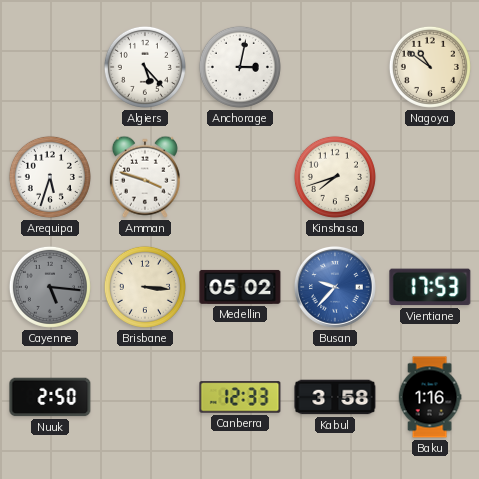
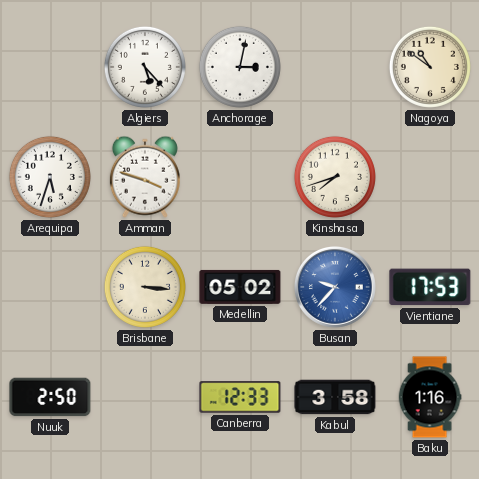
Cayenne: 5:16 -> none
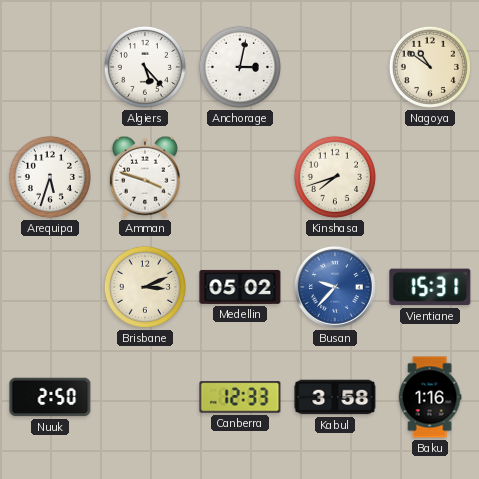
Brisbane: 3:16 -> 3:11
Vientiane: 17:53 -> 15:31
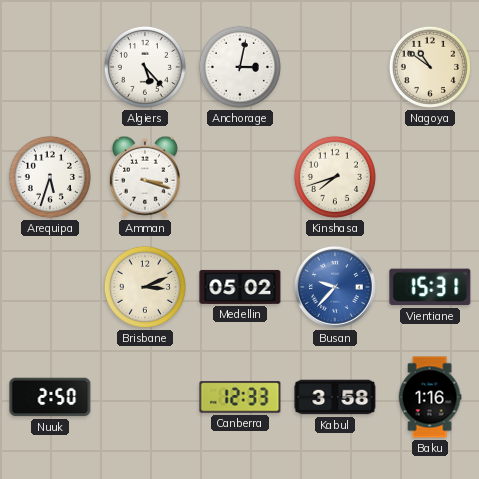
Amman: 3:48 -> 3:18
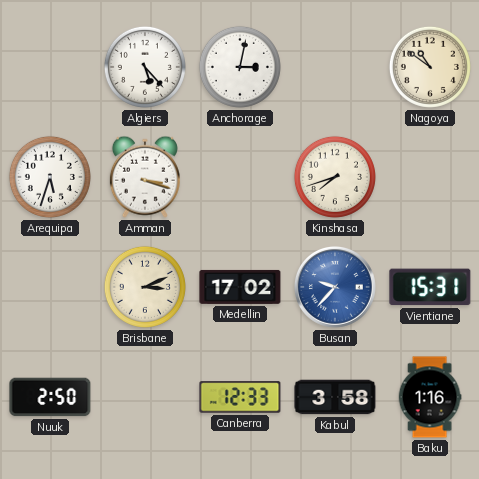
Medellin: 05:02 -> 17:02
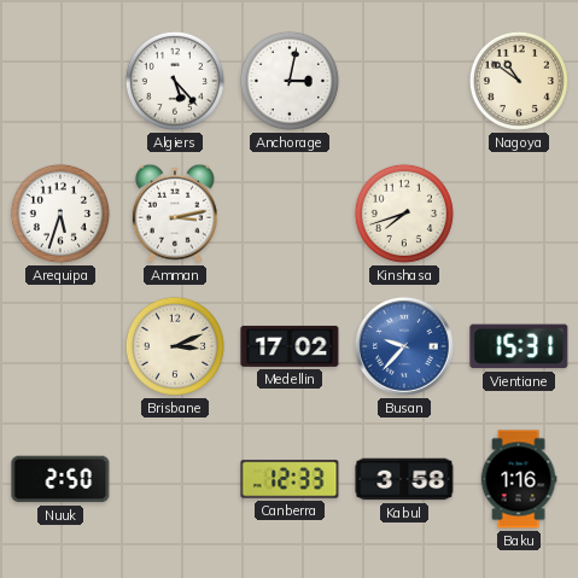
Amman: 3:18 -> 3:13
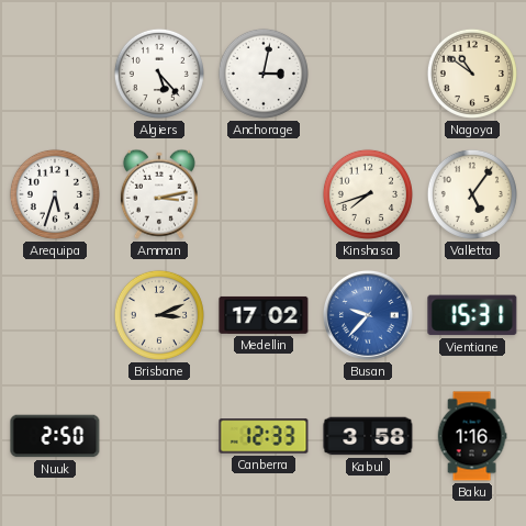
Valletta: none -> 5:06
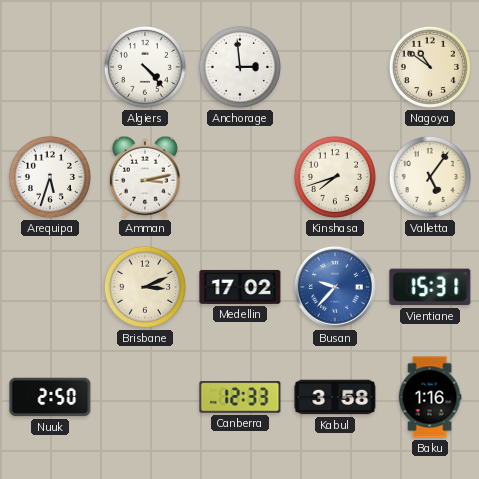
Algiers: 5:23 -> 4:23
Anchorage: 3:02 -> 2:59
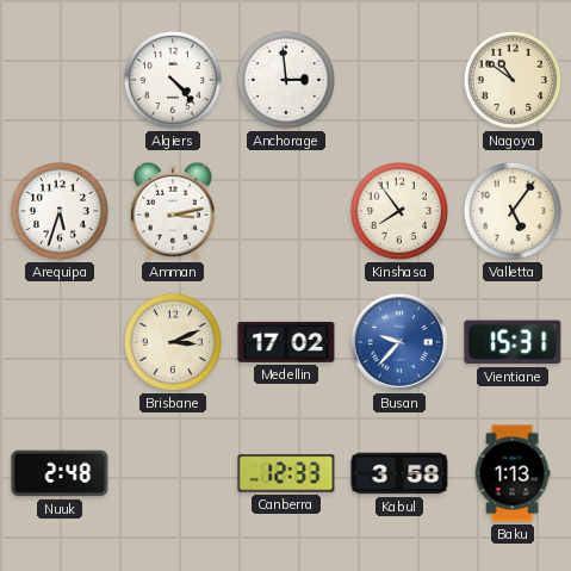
Kinshasa: 7:42 -> 7:54
Nuuk: 2:50 -> 2:48
Baku: 1:16 -> 1:13
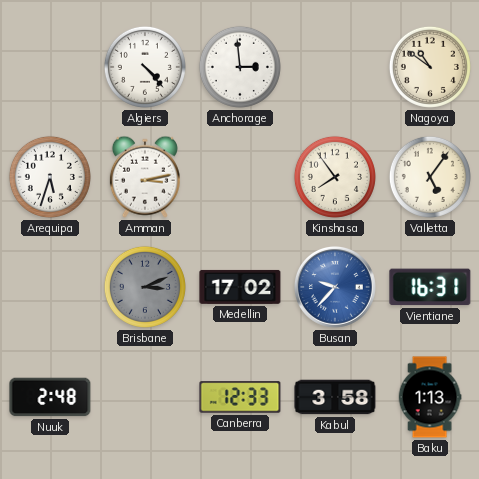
Brisbane dial: cream -> grey
Vientiane: 15:31 -> 16:31
